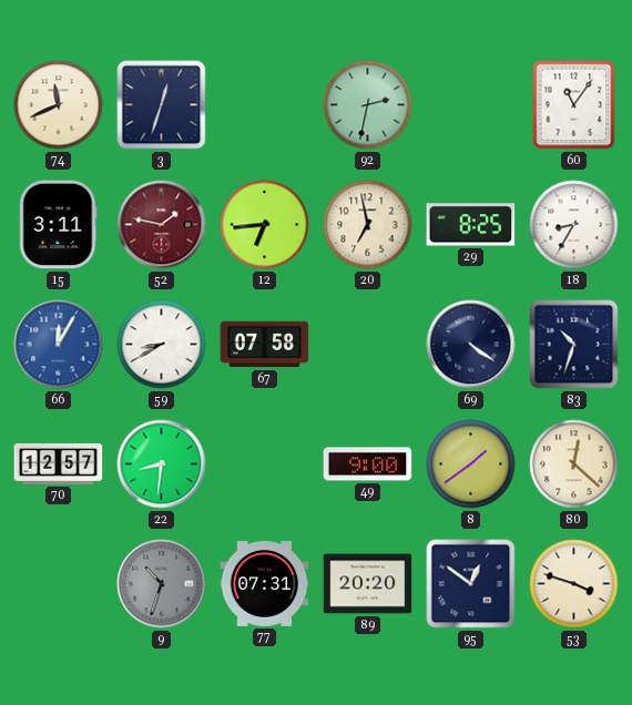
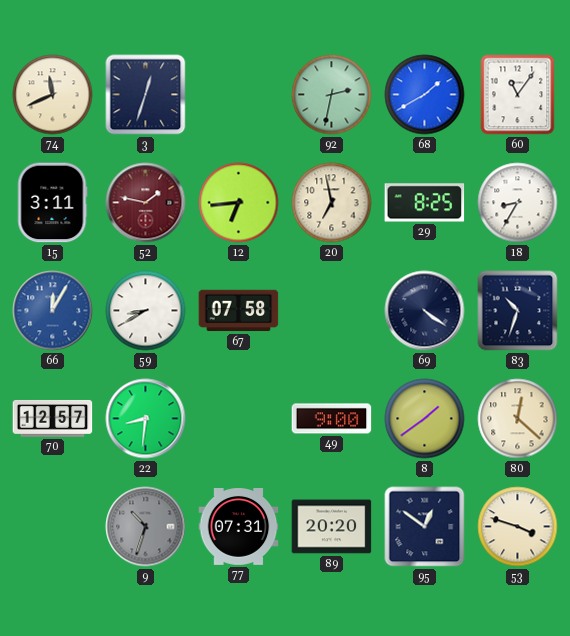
68: none -> 1:40
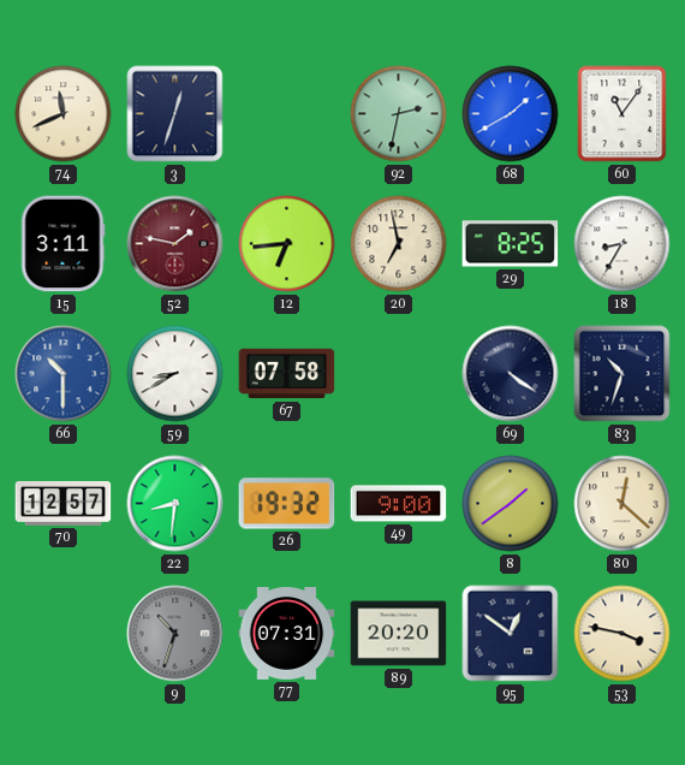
66: 12:05 -> 10:30
26: none -> 19:32
53: 3:48 -> 3:47
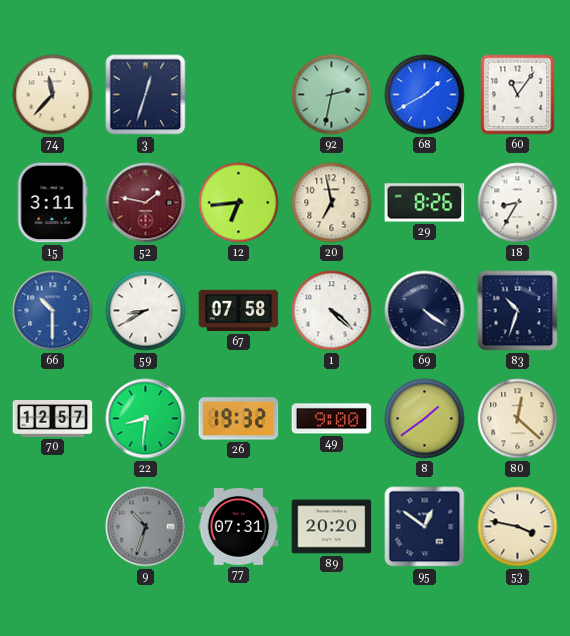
74: 11:41 -> 11:37
29: 8:25 -> 8:26
1: none -> 4:22
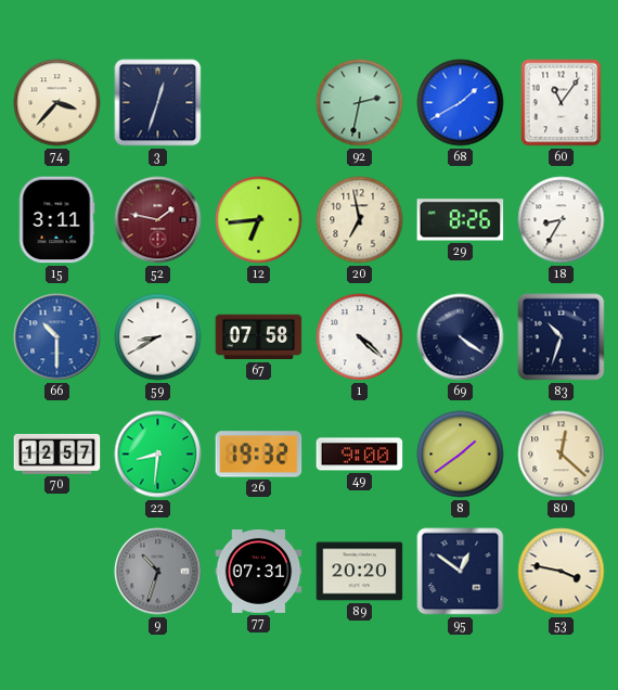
74: 11:37 -> 3:37
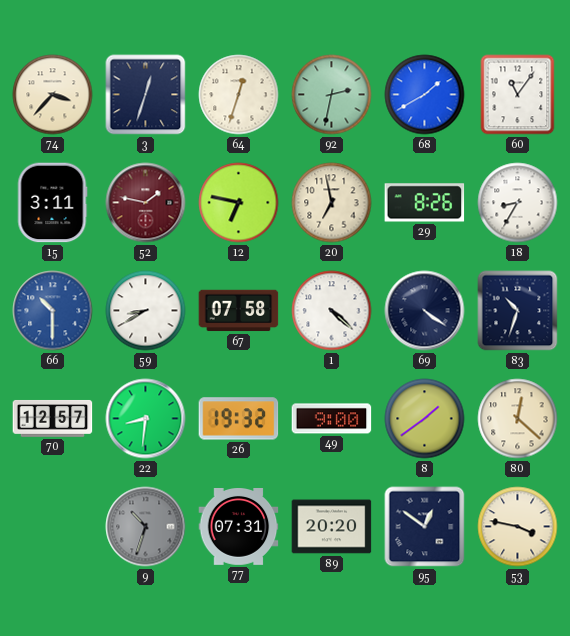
64: none -> 12:33
12: 6:44 -> 6:47
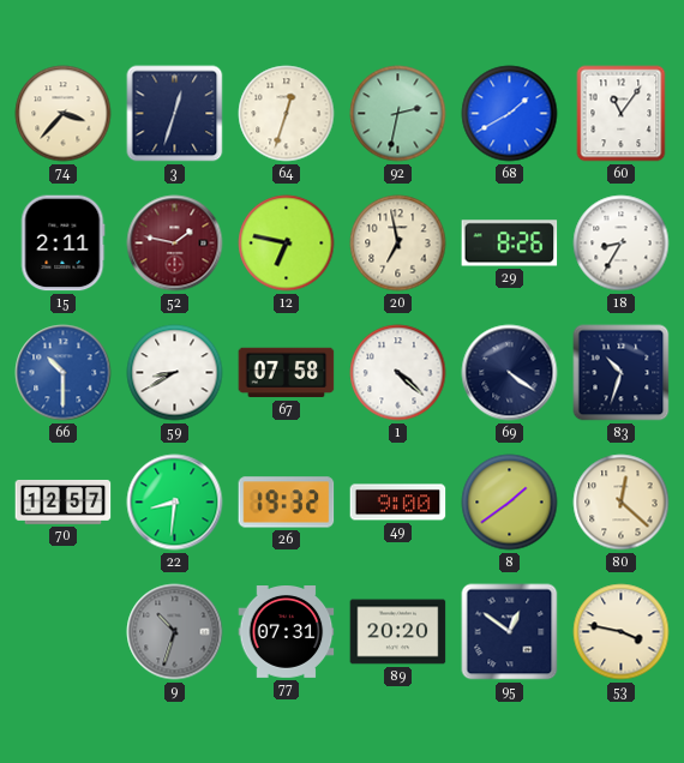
15: 3:11 -> 2:11
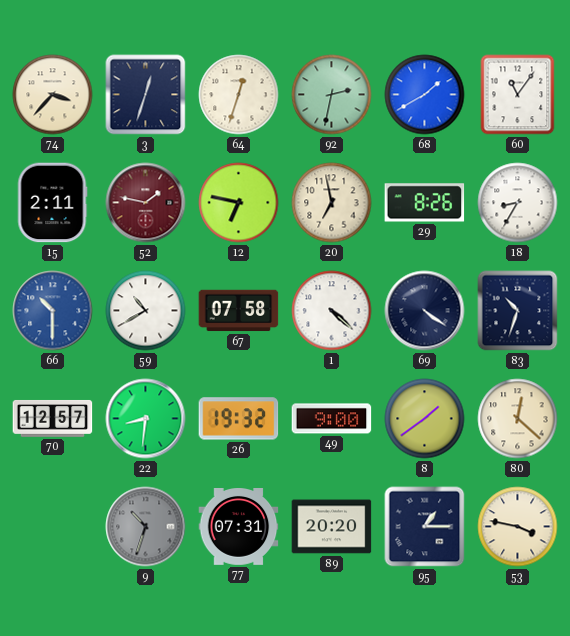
59: 8:40 -> 10:40
95: 12:51 -> 1:15
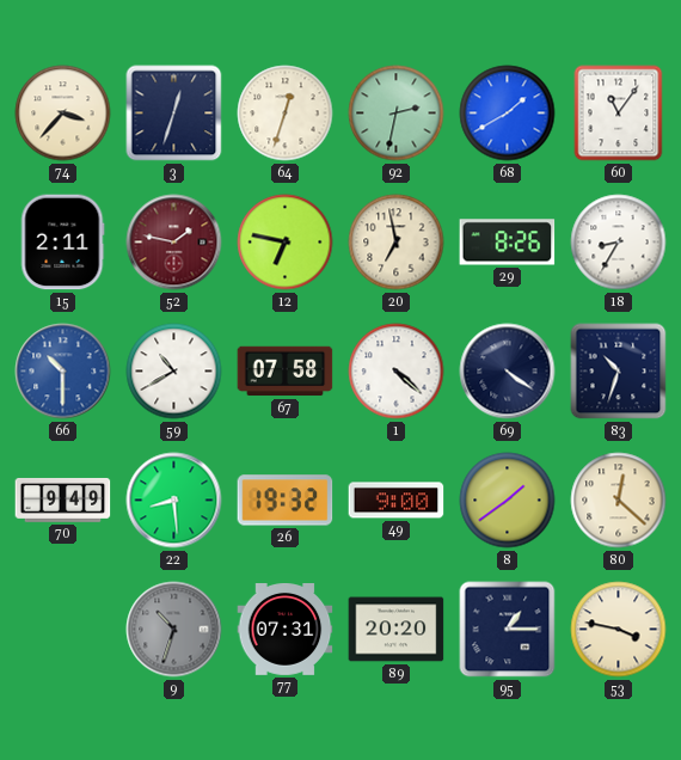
70: 12:57 -> 9:49
22: 8:31 -> 8:29
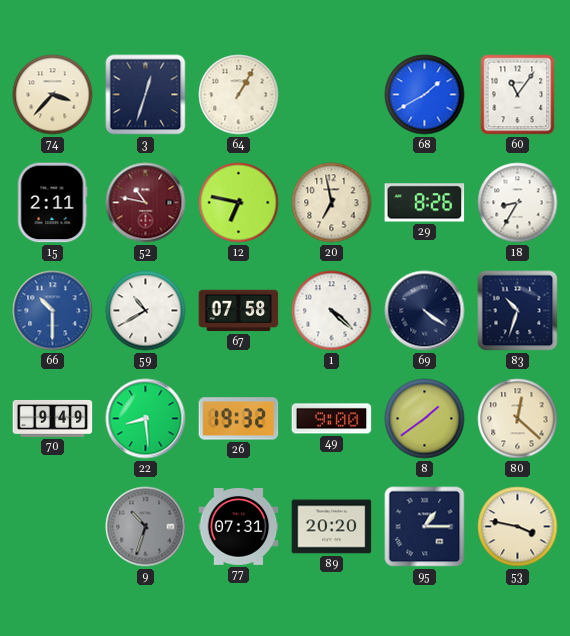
64: 12:33 -> 1:05
92: 2:32 -> none
52: 1:47 -> 10:47
